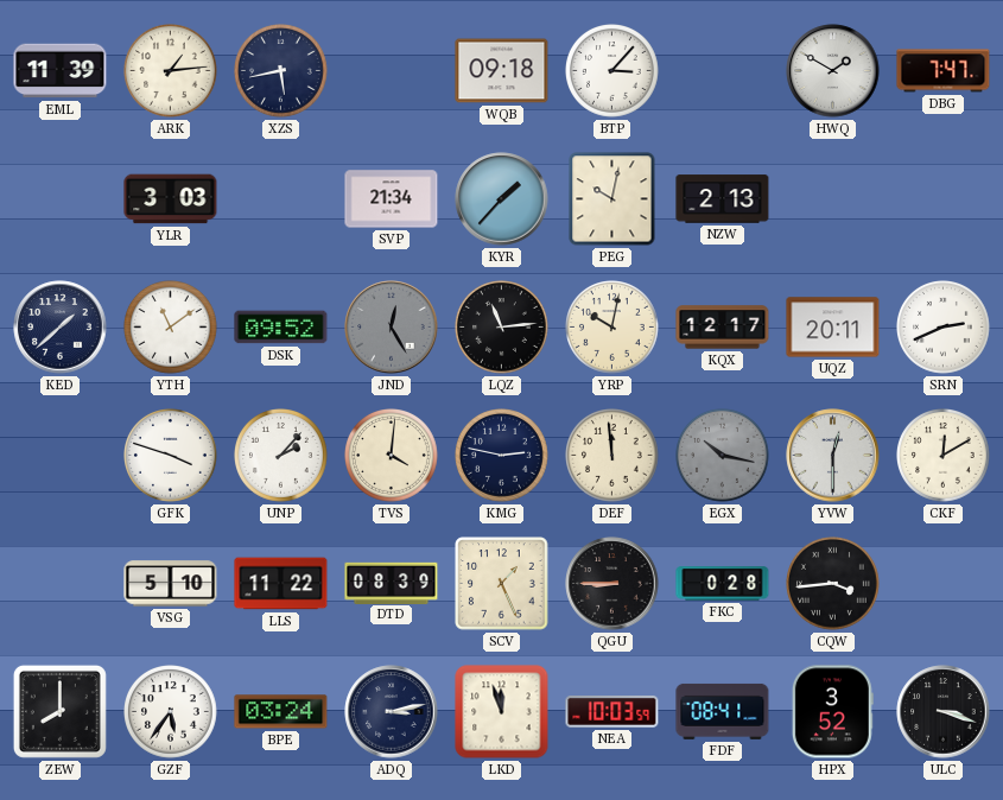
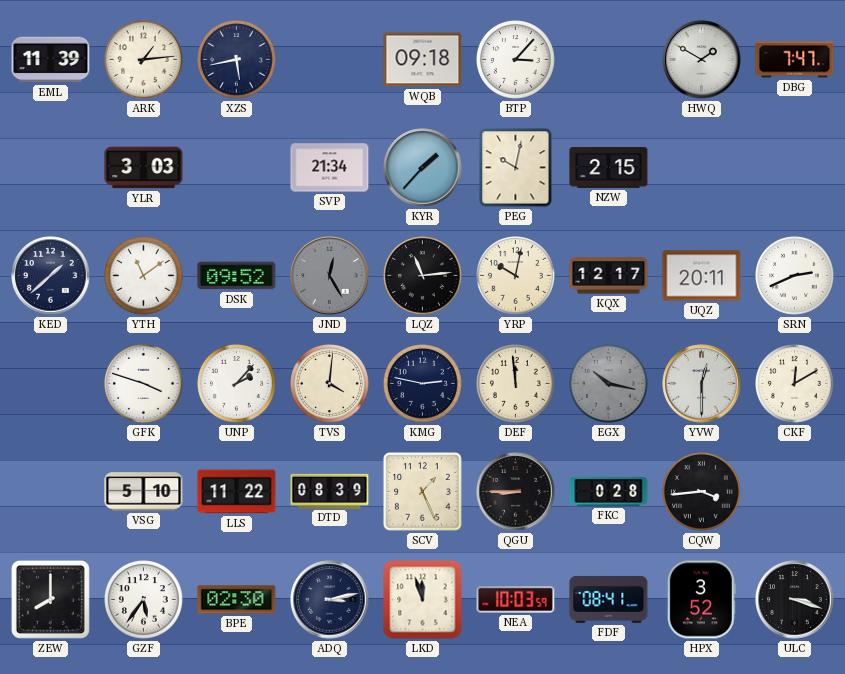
NZW: 2:13 -> 2:15
BPE: 03:24 -> 02:30
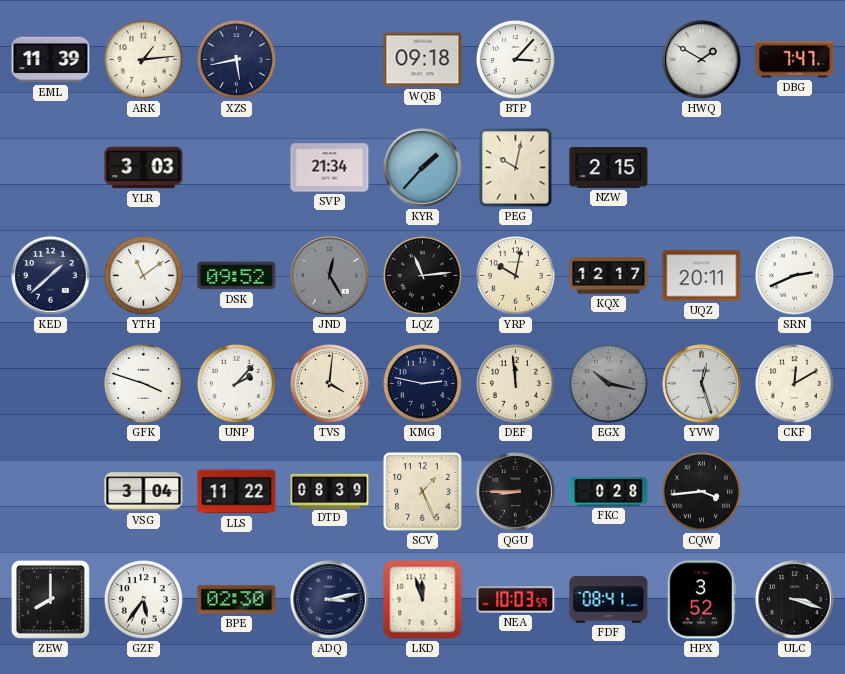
YVW: 12:30 -> 12:27
VSG: 5:10 -> 3:04
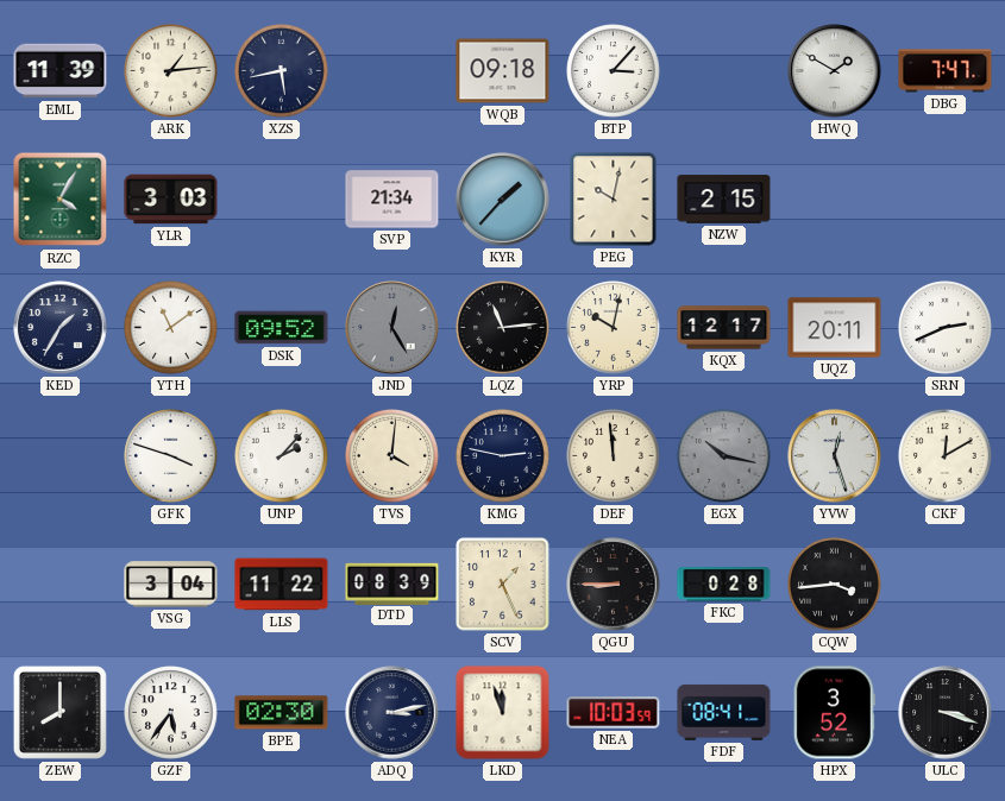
RZC: none -> 4:05
KED: 1:38 -> 1:35
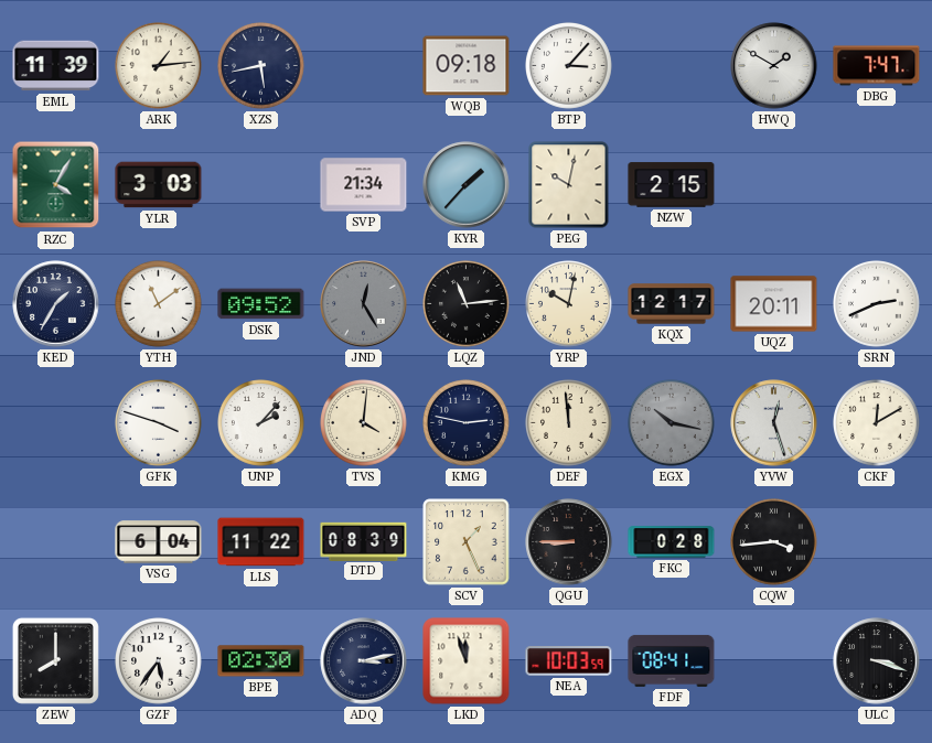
VSG: 3:04 -> 6:04
HPX: 3:52 -> none
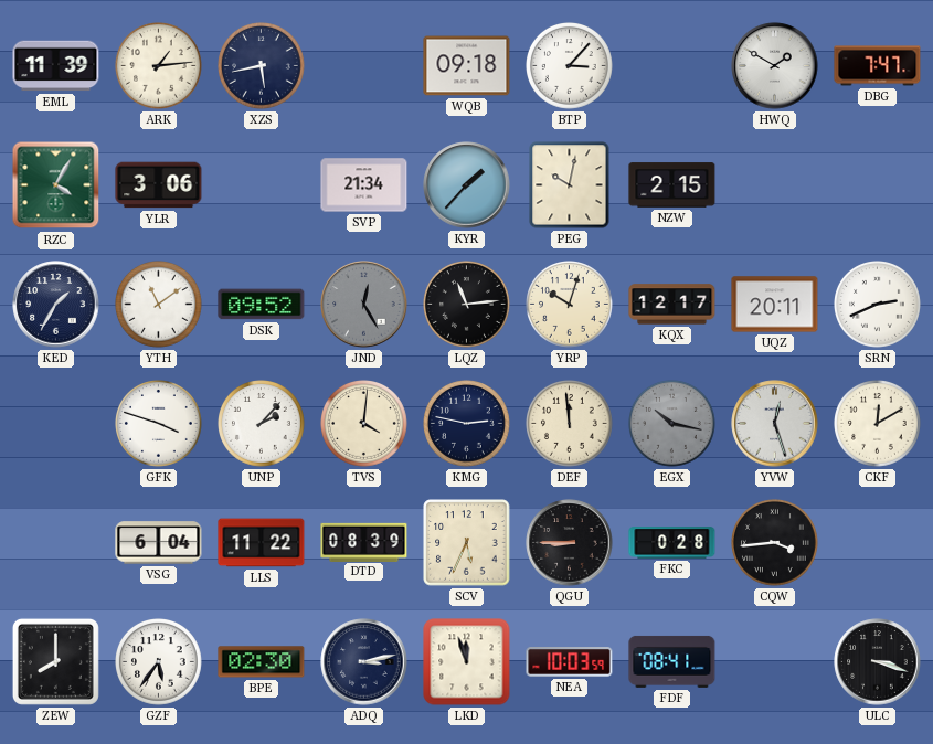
YLR: 3:03 -> 3:06
YRP: 10:02 -> 10:03
SCV: 1:26 -> 5:34
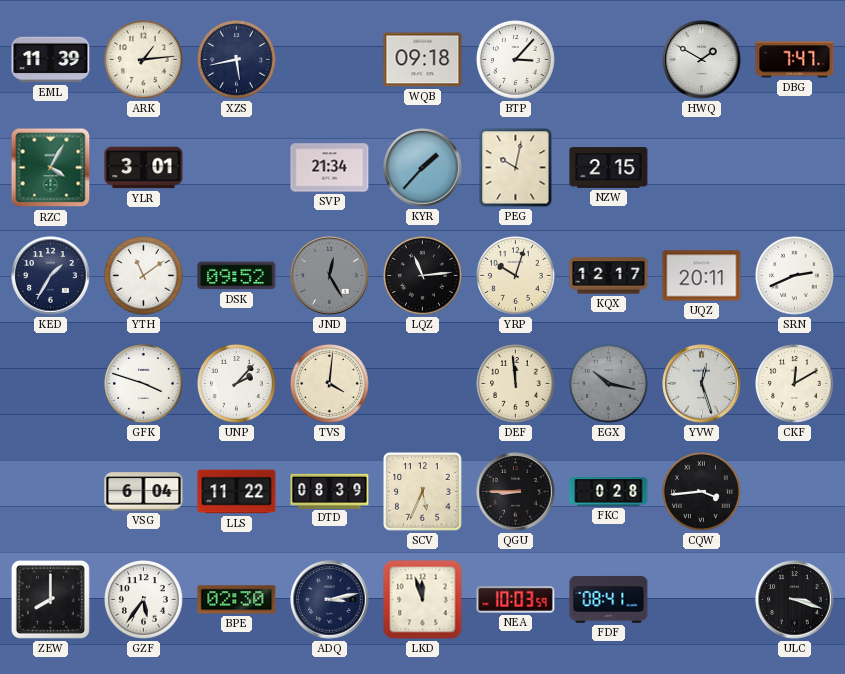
YLR: 3:06 -> 3:01
KMG: 2:47 -> none
